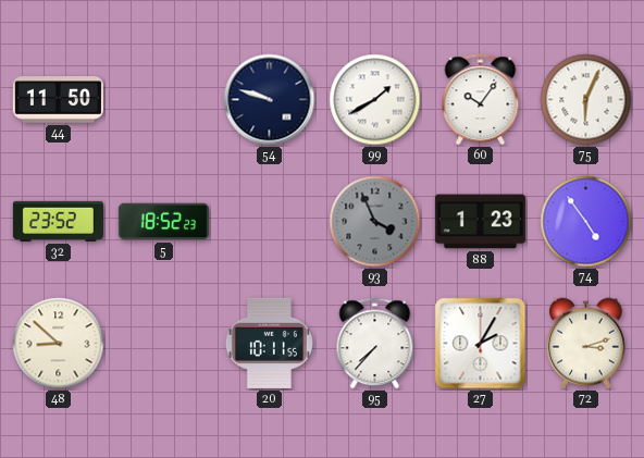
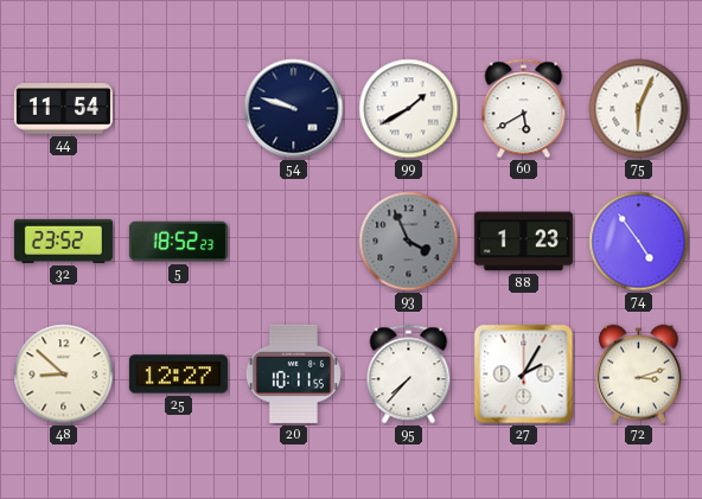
44: 11:50 -> 11:54
60: 10:06 -> 5:40
25: none -> 12:27
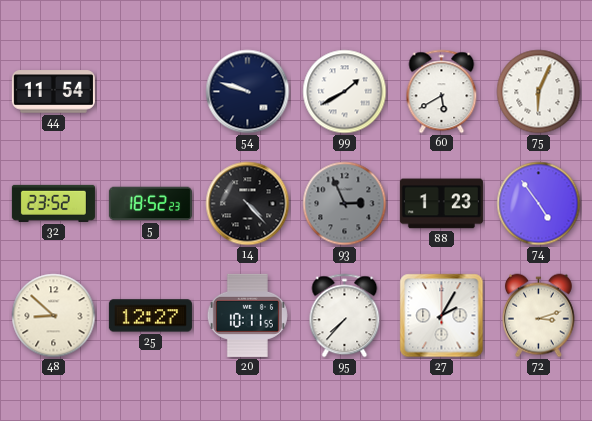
14: none -> 4:23
93: 3:56 -> 2:56
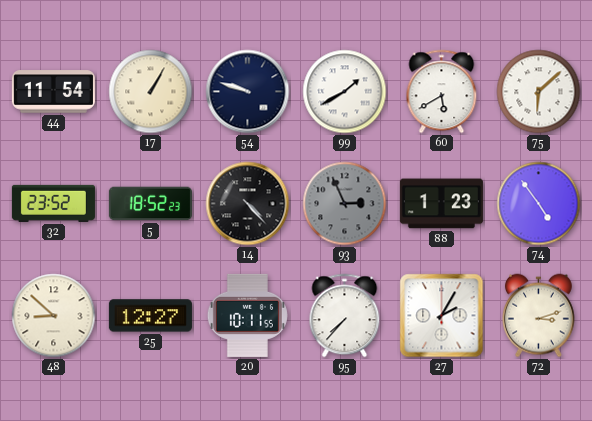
17: none -> 1:05
75: 6:04 -> 6:08
